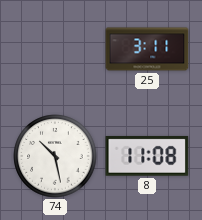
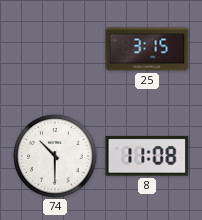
25: 3:11 -> 3:15
74: 10:28 -> 10:30
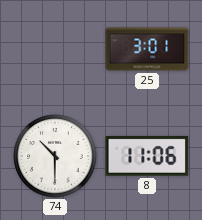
25: 3:15 -> 3:01
8: 11:08 -> 11:06
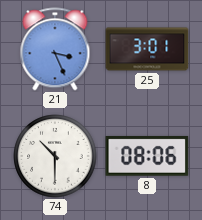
21: none -> 3:26
8: 11:06 -> 08:06
